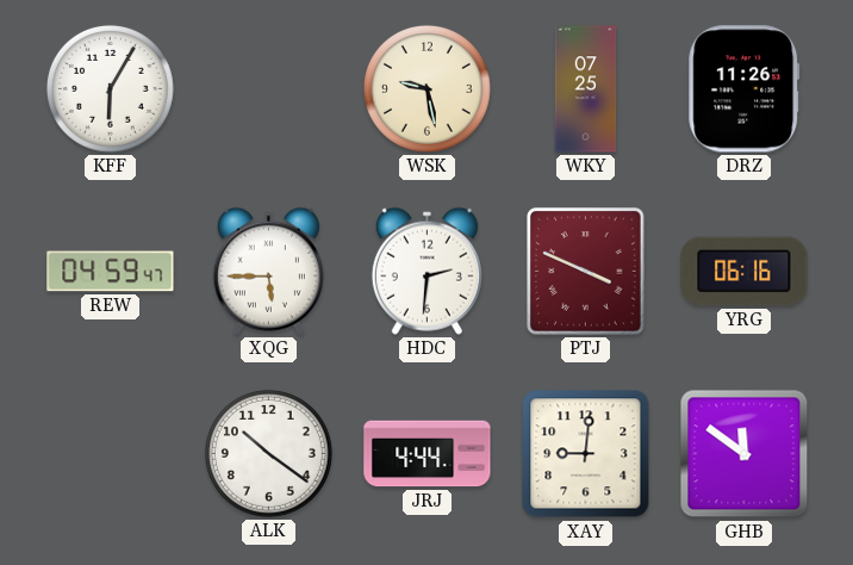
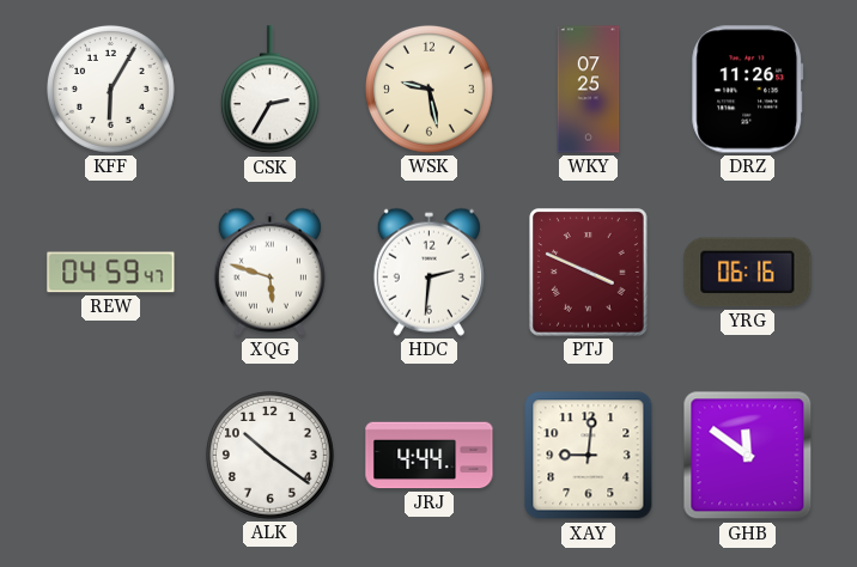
CSK: none -> 2:35
XQG: 5:45 -> 5:48
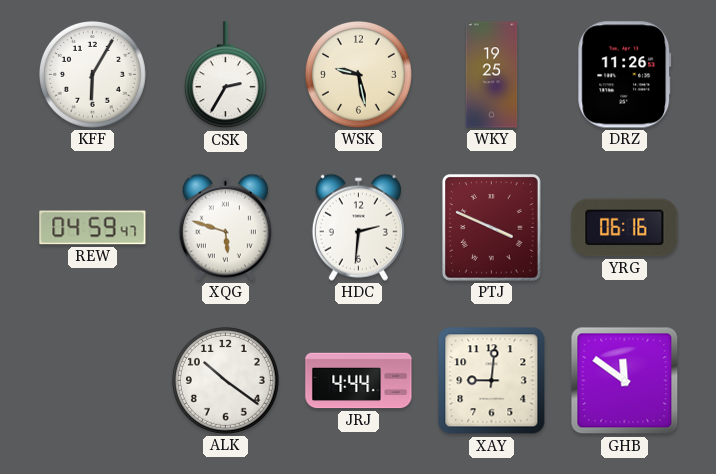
WKY: 07:25 -> 19:25
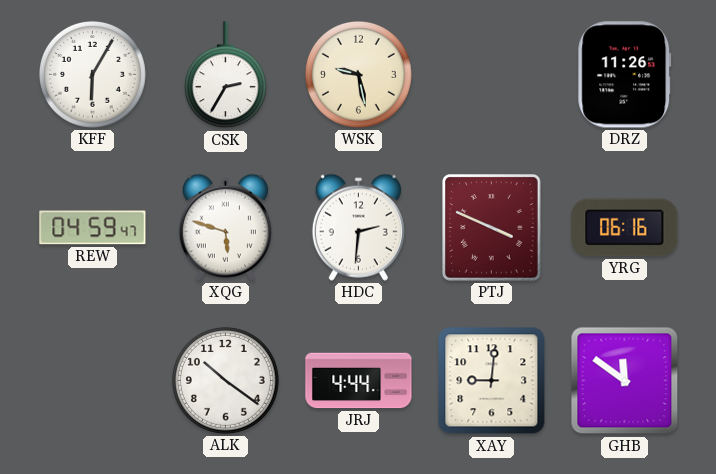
WKY: 19:25 -> none
